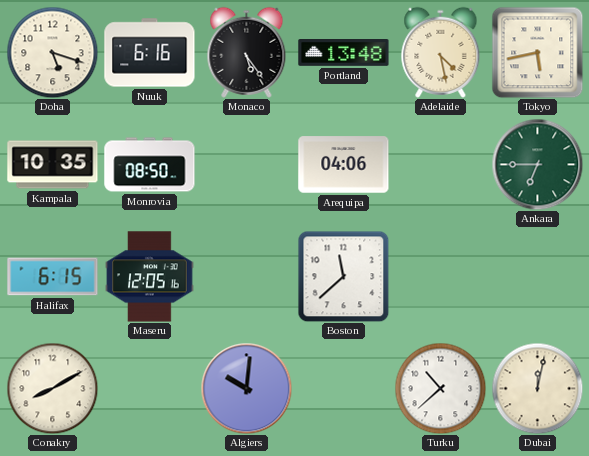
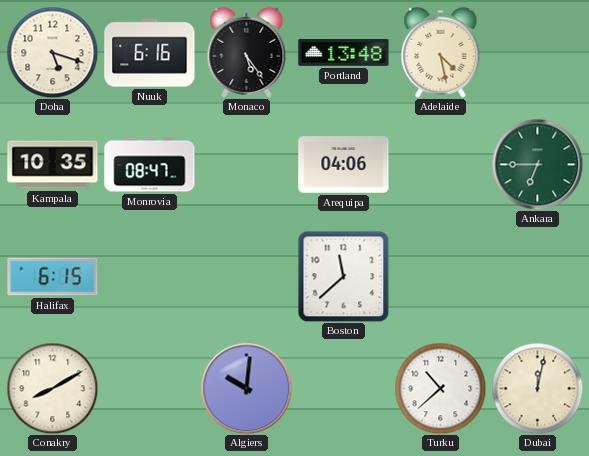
Tokyo: 5:43 -> none
Monrovia: 08:50 -> 08:47
Maseru: 12:05 -> none
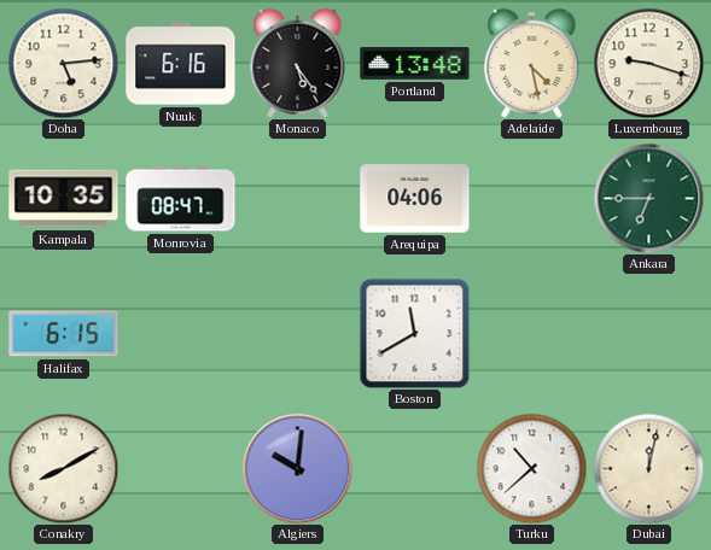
Doha: 5:18 -> 5:14
Luxembourg: none -> 9:18
Boston: 11:38 -> 11:40
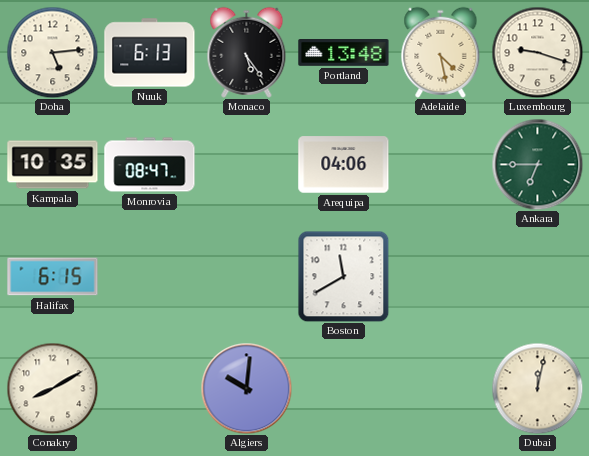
Nuuk: 6:16 -> 6:13
Turku: 10:38 -> none
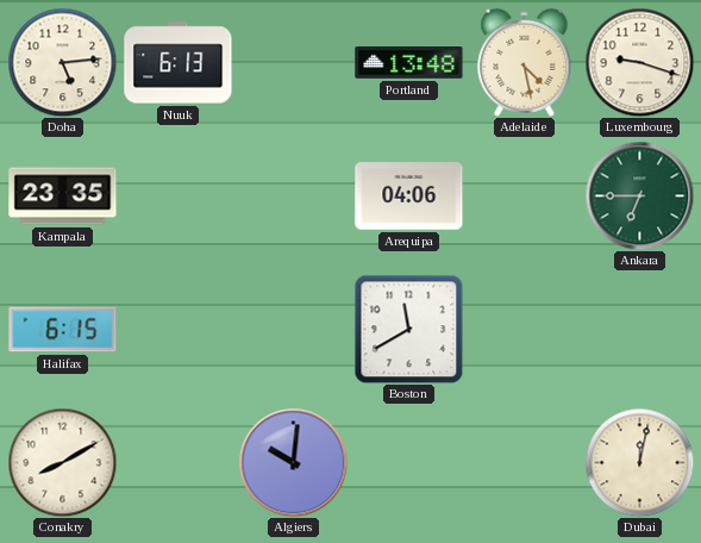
Monaco: 5:24 -> none
Kampala: 10:35 -> 23:35
Monrovia: 08:47 -> none
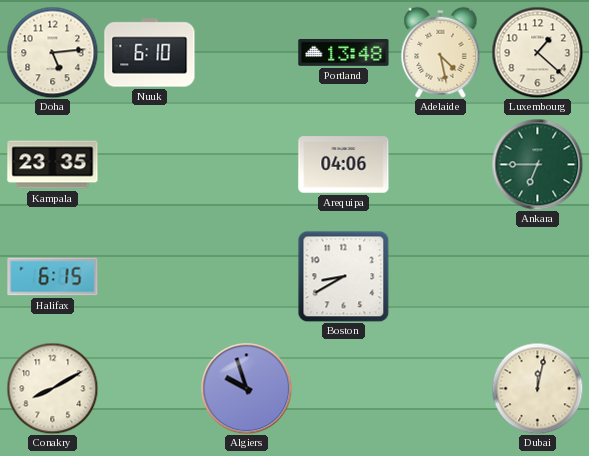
Nuuk: 6:13 -> 6:10
Luxembourg: 9:18 -> 1:22
Boston: 11:40 -> 8:40
Algiers: 10:01 -> 9:57
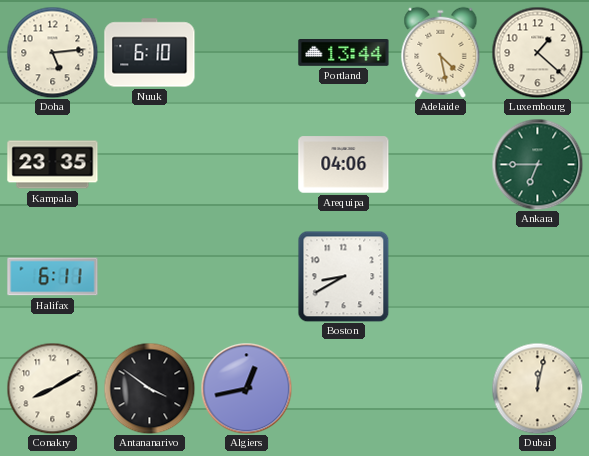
Portland: 13:48 -> 13:44
Halifax: 6:15 -> 6:11
Antananarivo: none -> 3:51
Algiers: 9:57 -> 12:43
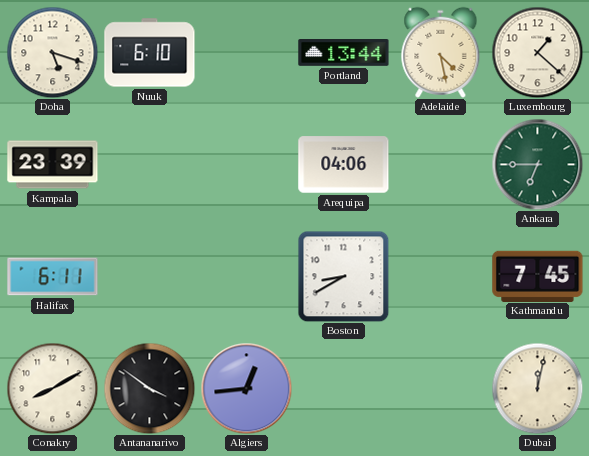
Doha: 5:14 -> 5:18
Kampala: 23:35 -> 23:39
Kathmandu: none -> 7:45
Algiers: 12:43 -> 12:44
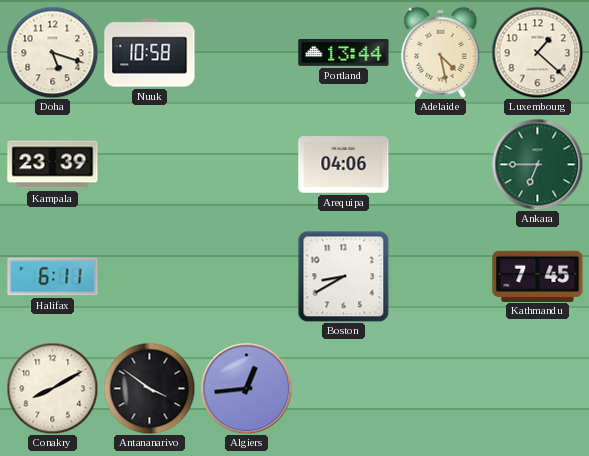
Nuuk: 6:10 -> 10:58
Dubai: 12:02 -> none
